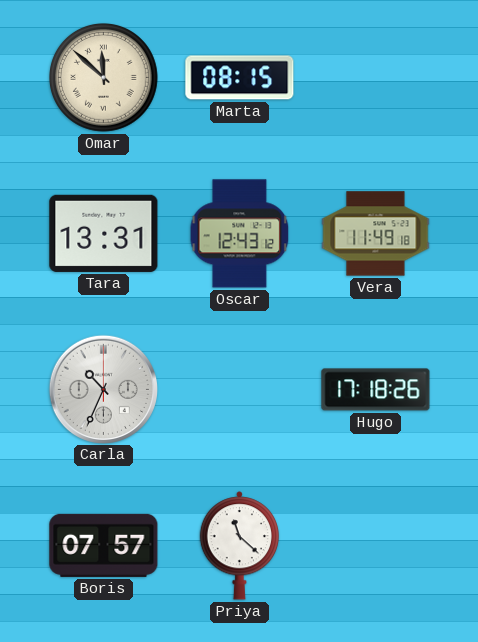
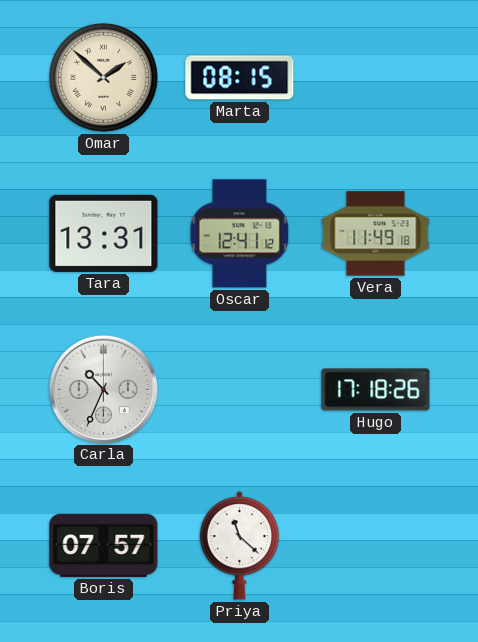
Omar: 11:52 -> 1:52
Oscar: 12:43 -> 12:41
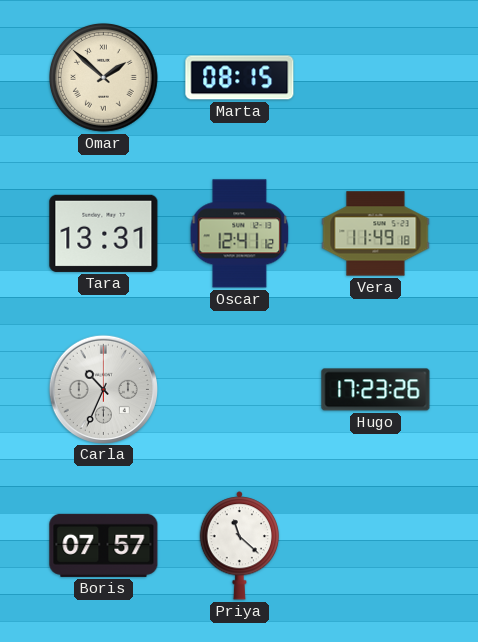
Hugo: 17:18 -> 17:23
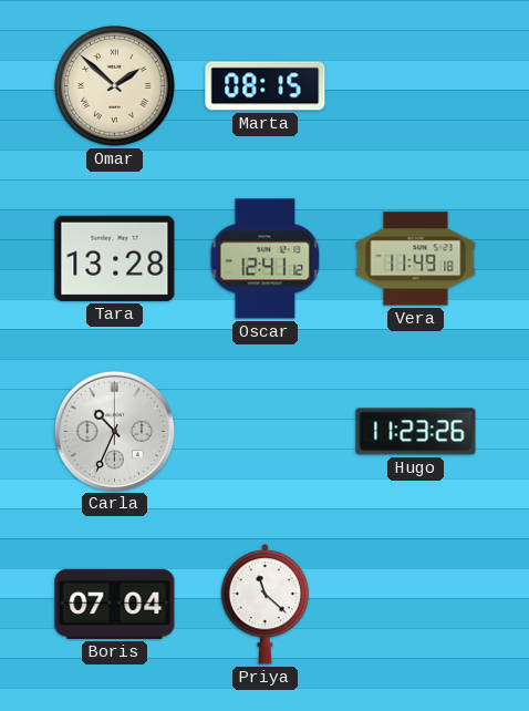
Tara: 13:31 -> 13:28
Hugo: 17:23 -> 11:23
Boris: 07:57 -> 07:04
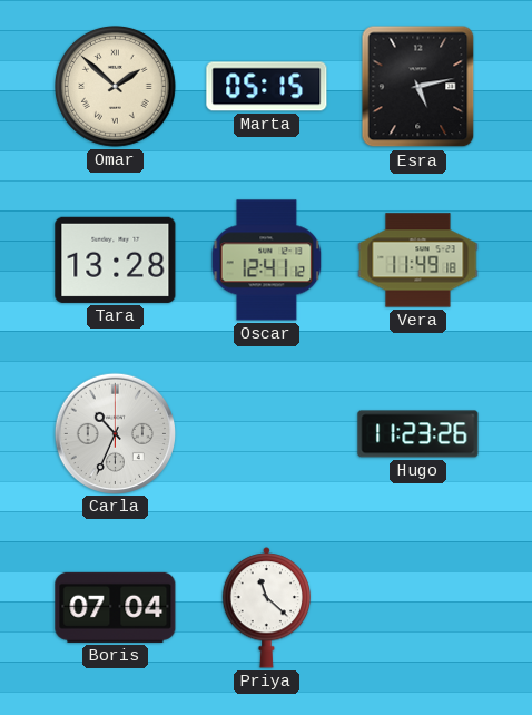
Marta: 08:15 -> 05:15
Esra: none -> 5:13
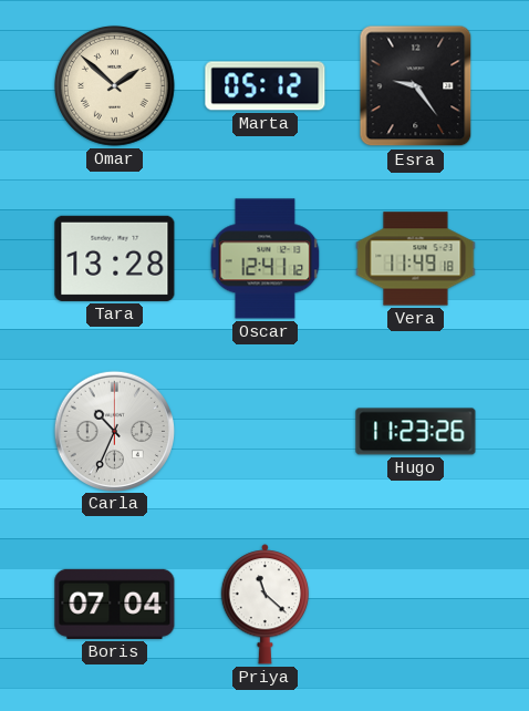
Marta: 05:15 -> 05:12
Esra: 5:13 -> 9:24
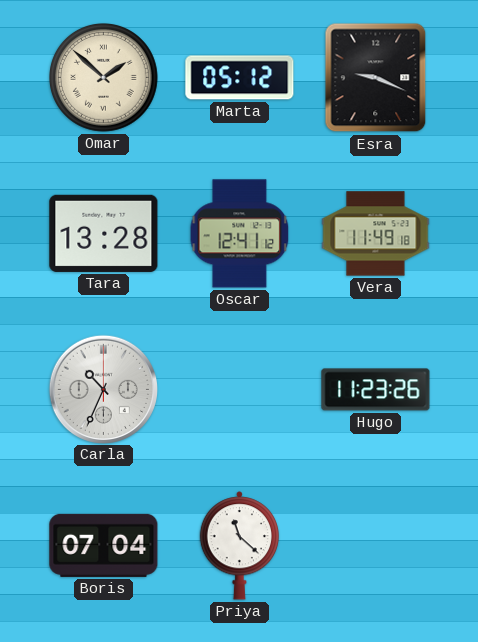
Esra: 9:24 -> 9:19
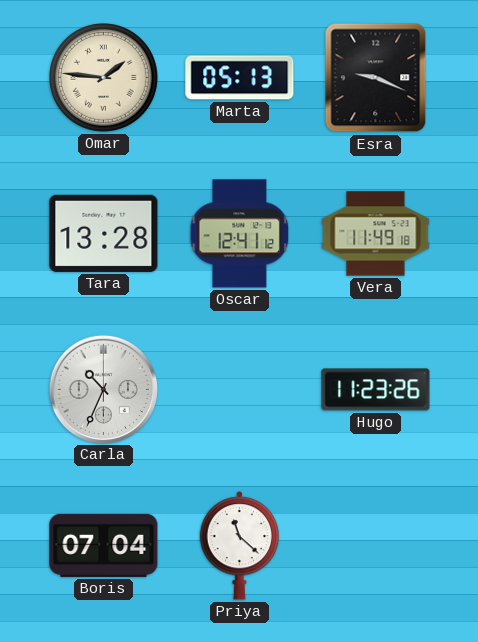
Omar: 1:52 -> 1:46
Marta: 05:12 -> 05:13
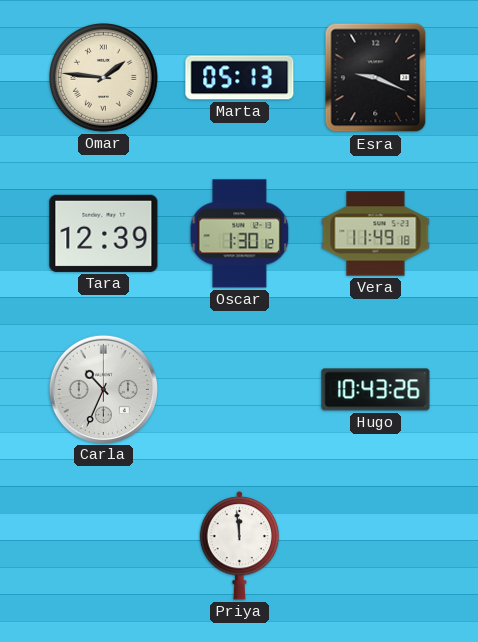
Tara: 13:28 -> 12:39
Oscar: 12:41 -> 1:30
Hugo: 11:23 -> 10:43
Boris: 07:04 -> none
Priya: 11:22 -> 11:59
